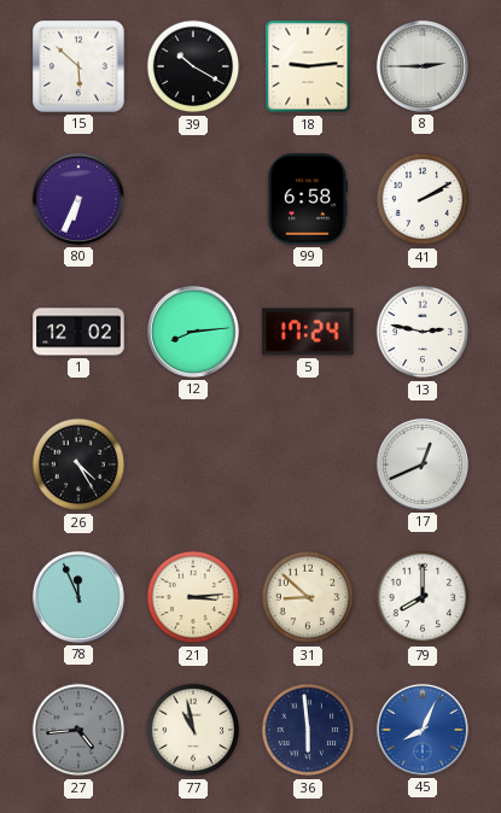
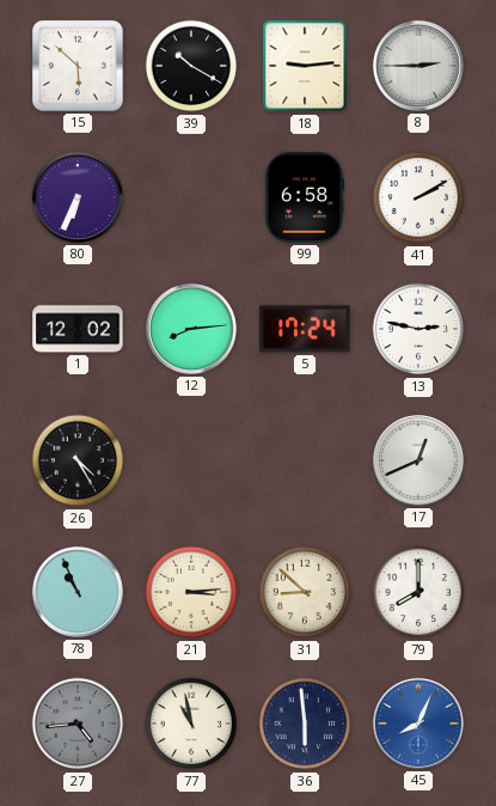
78: 11:56 -> 10:56
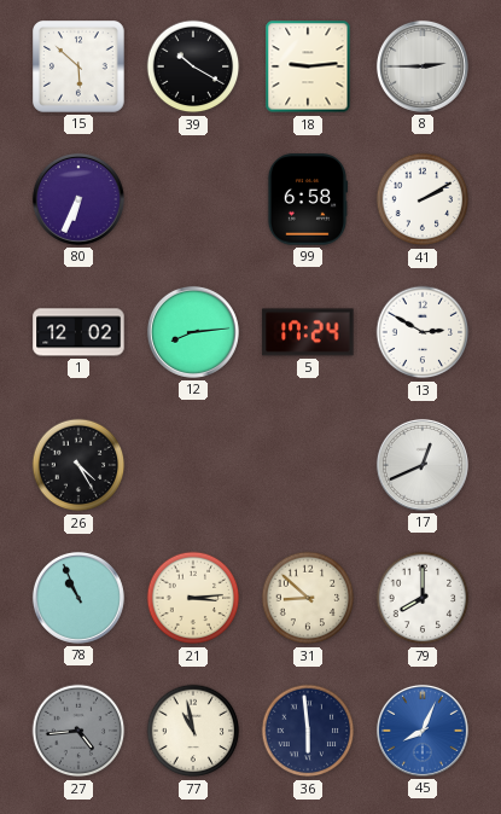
13: 2:47 -> 2:50
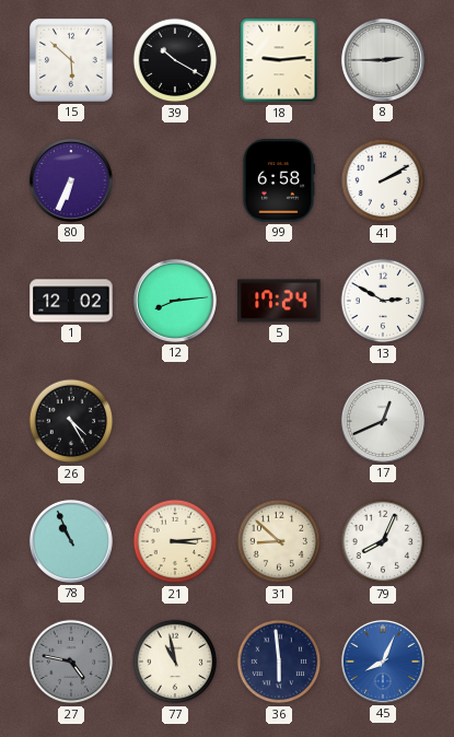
79: 8:00 -> 8:04
27: 4:44 -> 4:47
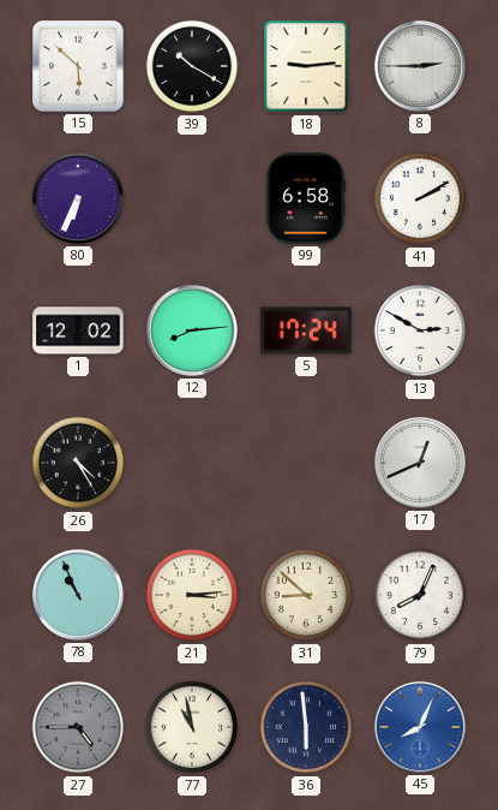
27: 4:47 -> 4:45
